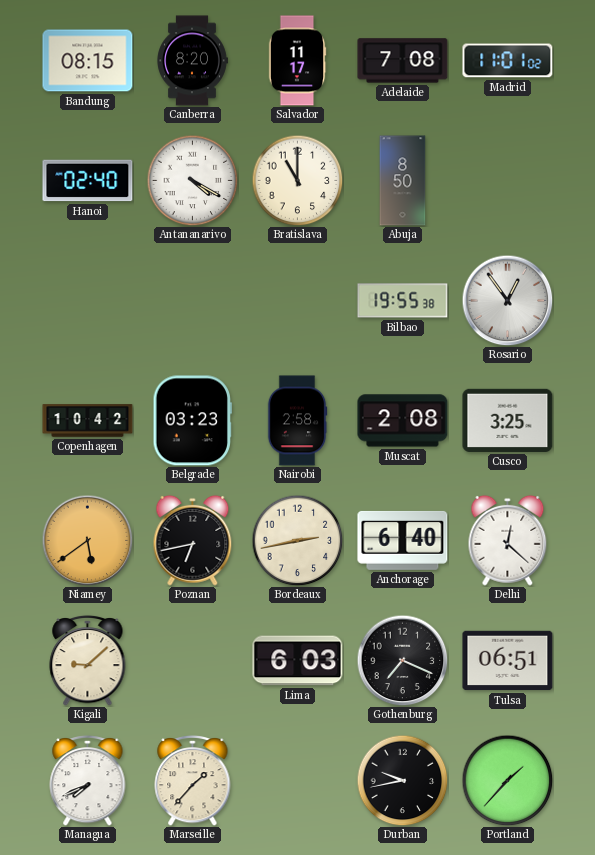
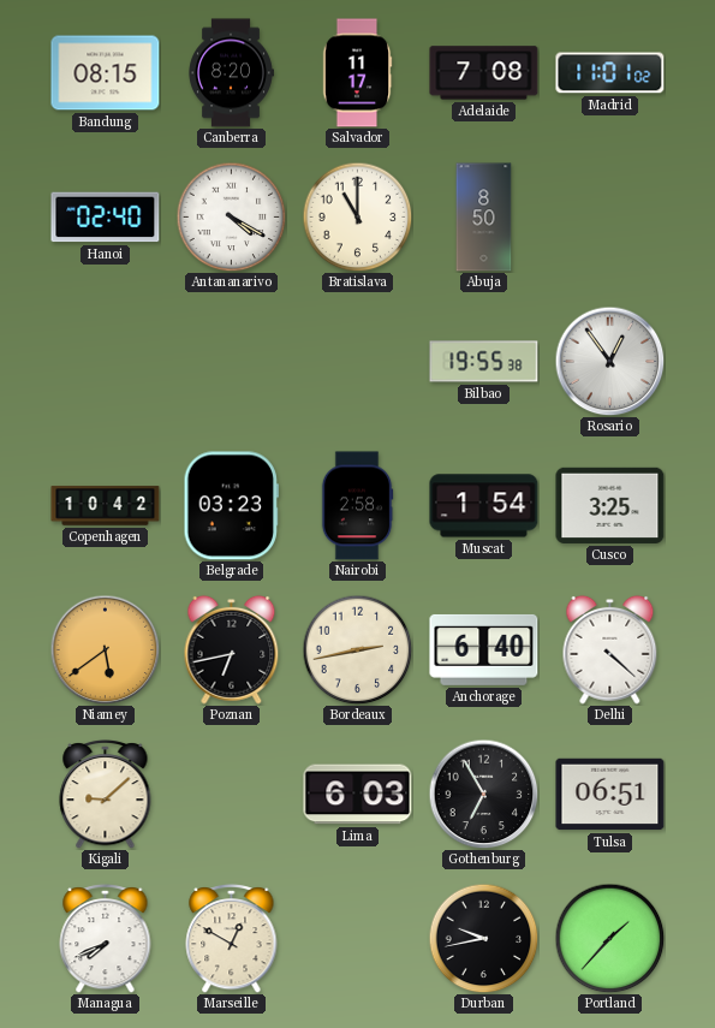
Muscat: 2:08 -> 1:54
Delhi: 12:22 -> 4:22
Gothenburg: 7:19 -> 6:55
Marseille: 1:37 -> 12:50
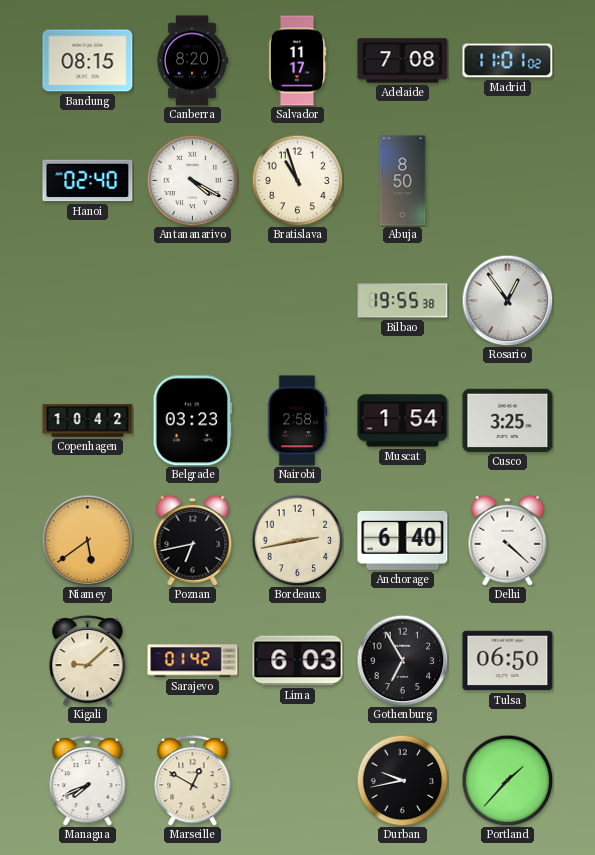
Bratislava: 11:00 -> 10:57
Sarajevo: none -> 01:42
Tulsa: 06:51 -> 06:50
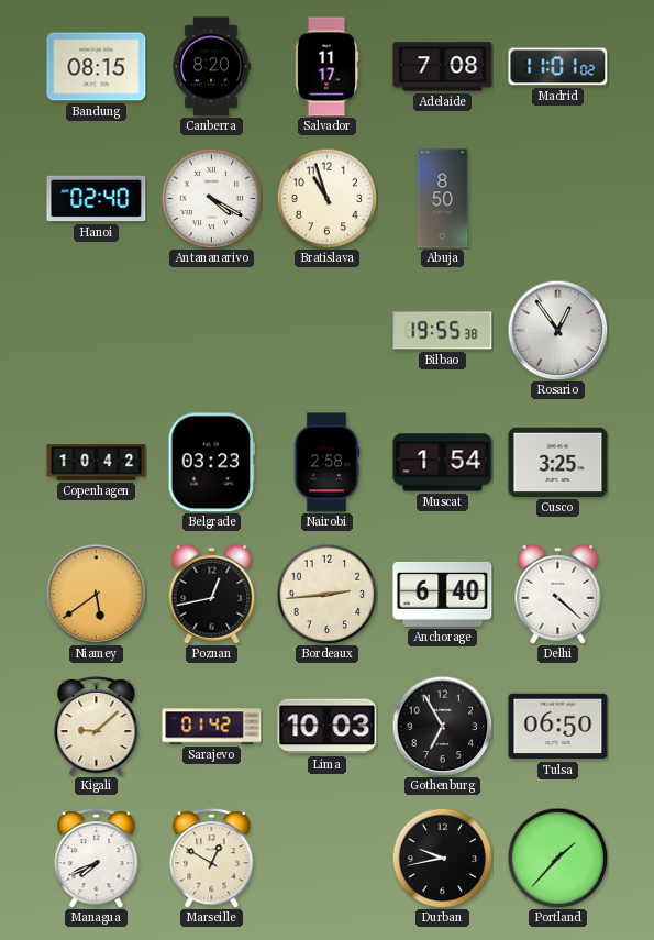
Poznan: 6:43 -> 12:43
Bordeaux: 2:43 -> 2:44
Lima: 6:03 -> 10:03
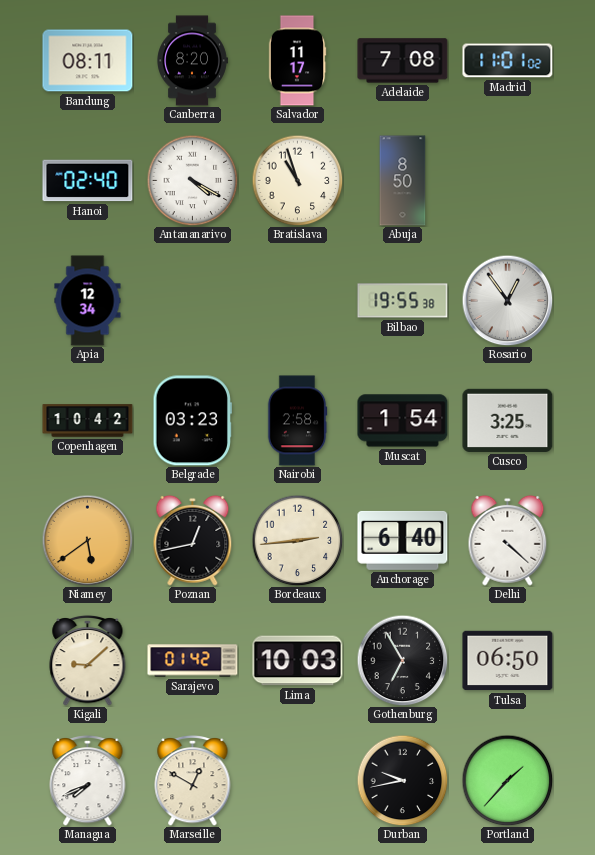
Bandung: 08:15 -> 08:11
Apia: none -> 12:34
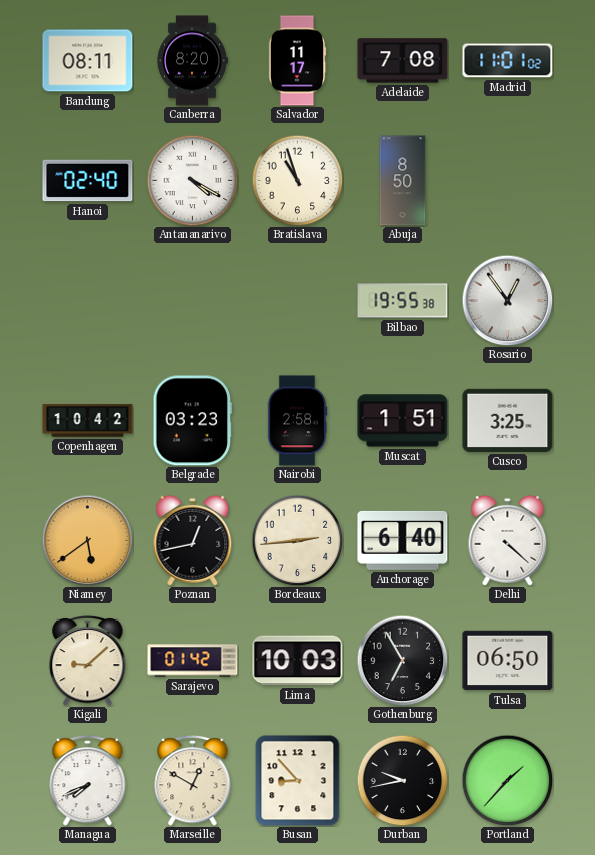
Apia: 12:34 -> none
Muscat: 1:54 -> 1:51
Busan: none -> 8:53
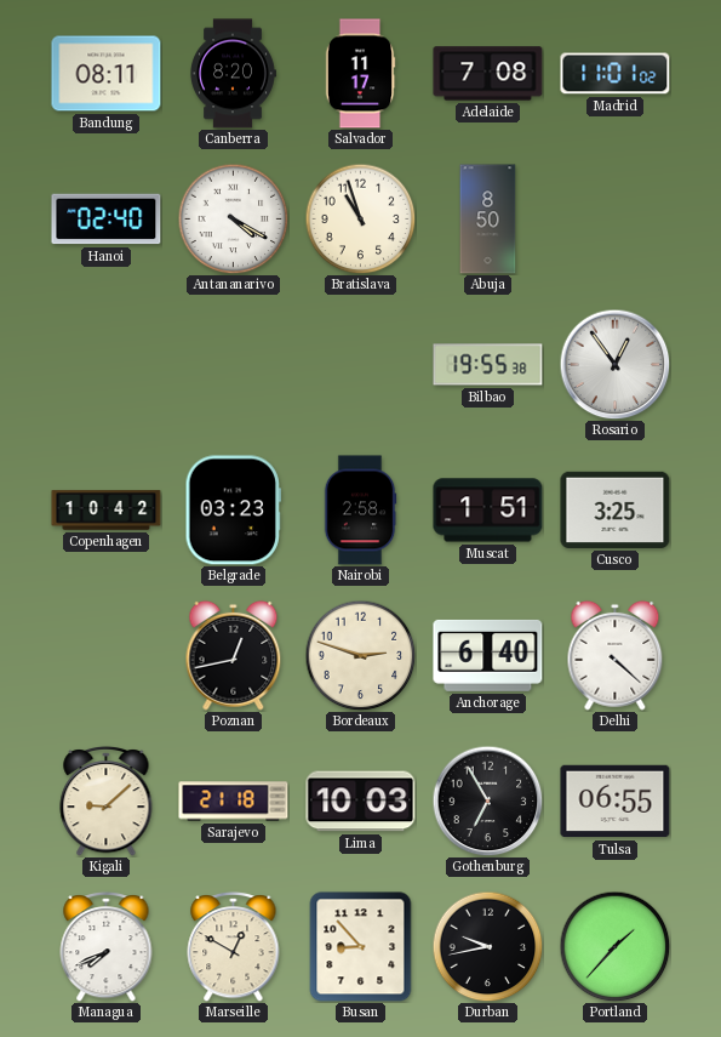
Niamey: 5:39 -> none
Bordeaux: 2:44 -> 2:48
Sarajevo: 01:42 -> 21:18
Tulsa: 06:50 -> 06:55
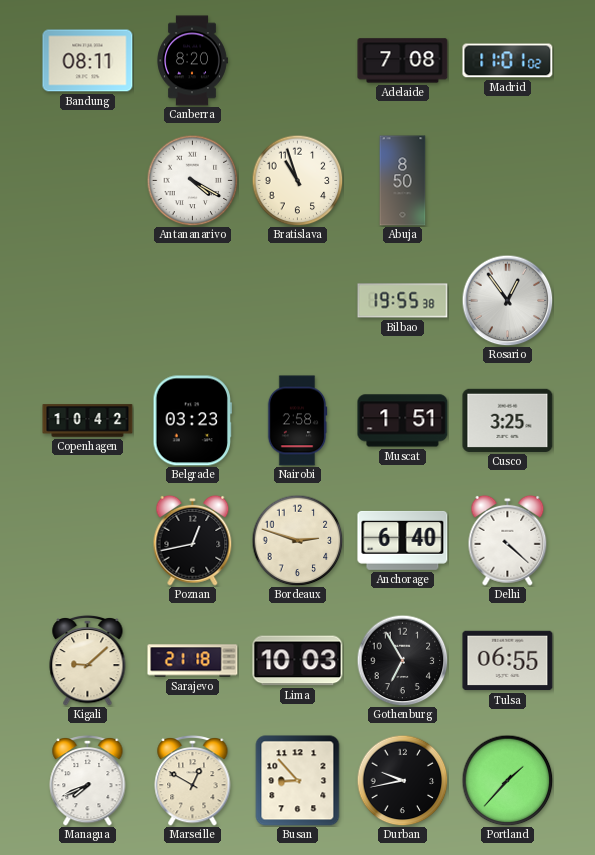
Salvador: 11:17 -> none
Hanoi: 02:40 -> none
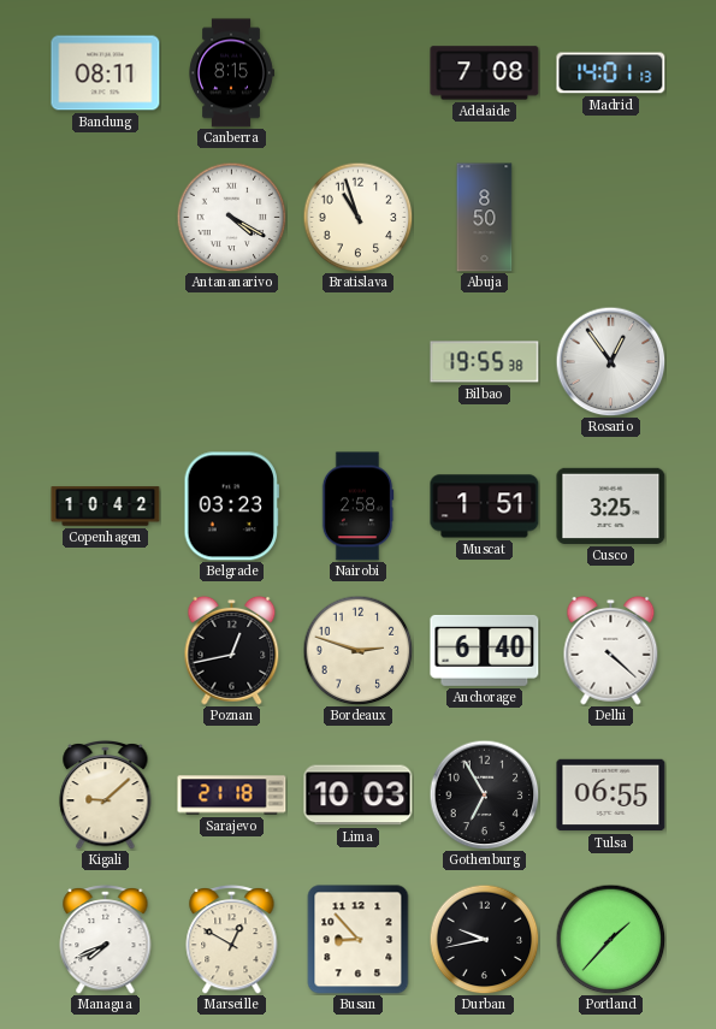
Canberra: 8:20 -> 8:15
Madrid: 11:01 -> 14:01
